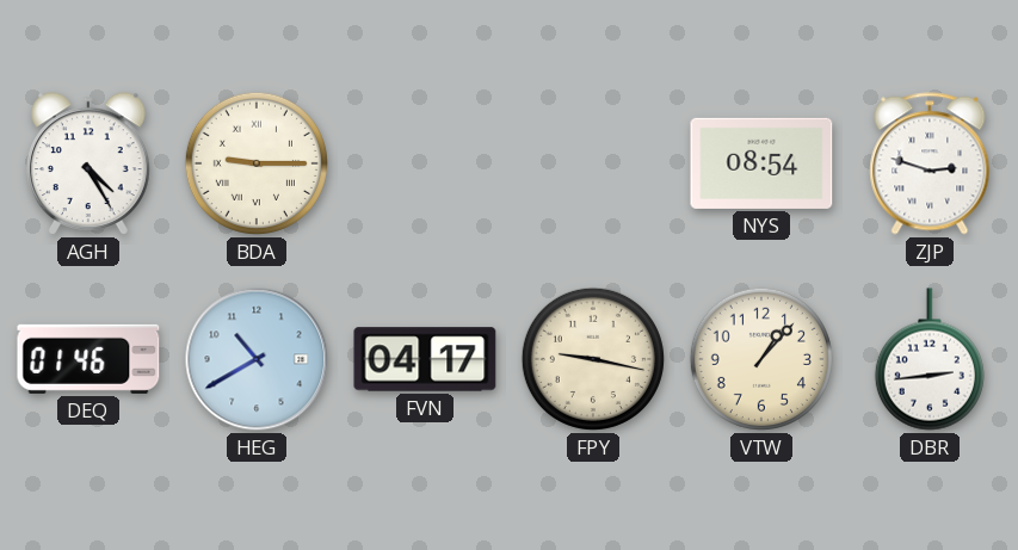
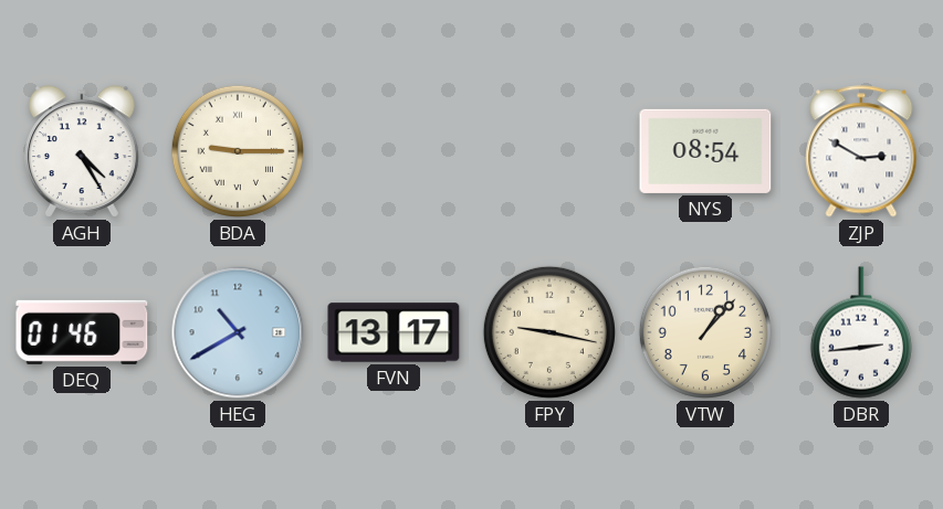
ZJP: 2:48 -> 2:50
FVN: 04:17 -> 13:17
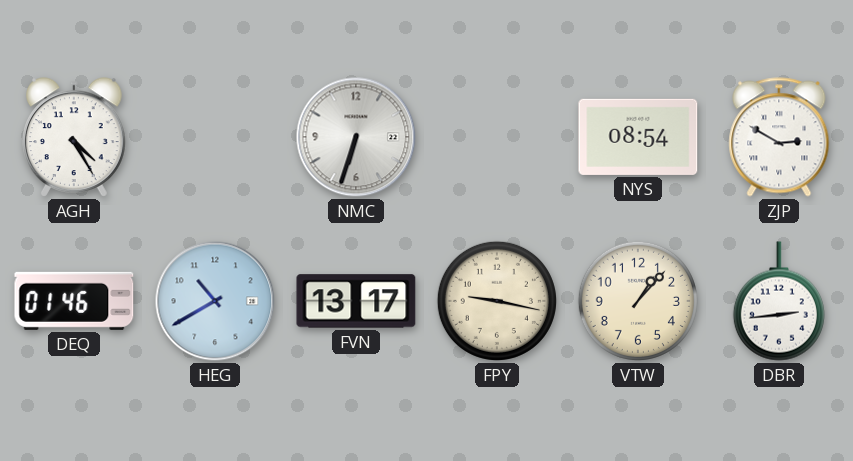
BDA: 9:15 -> none
NMC: none -> 6:33
